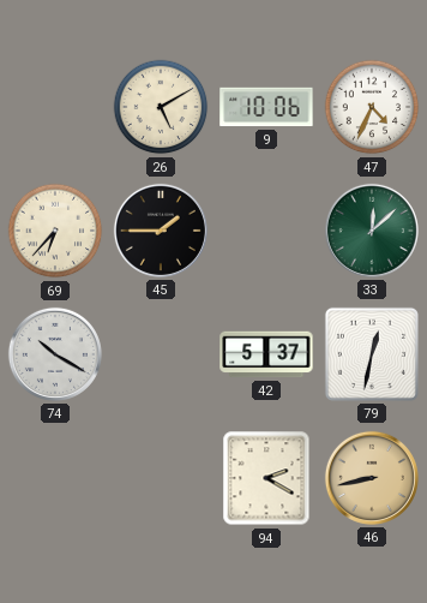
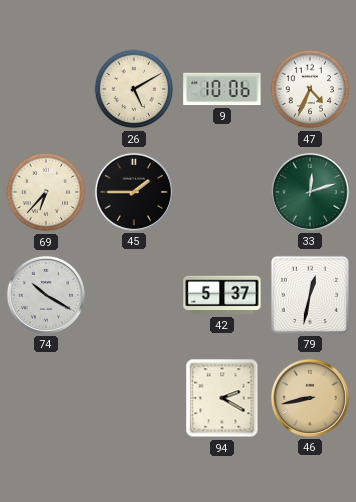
33: 12:08 -> 12:12
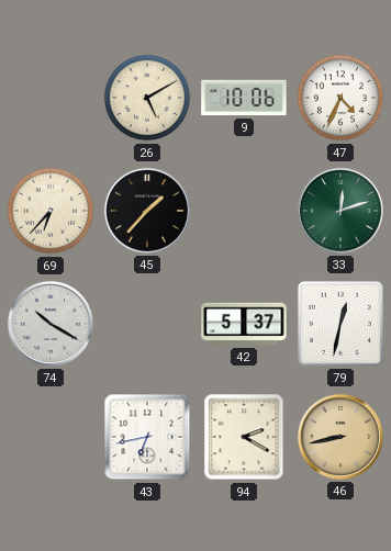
45: 1:45 -> 1:37
43: none -> 6:43
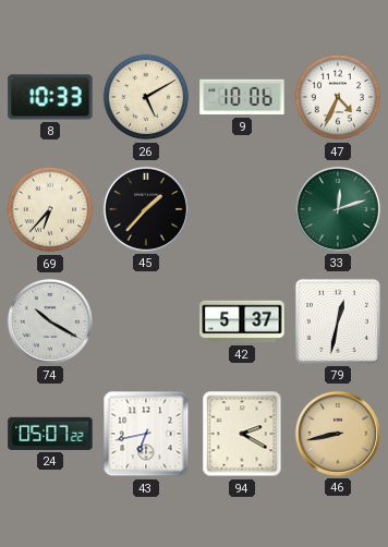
8: none -> 10:33
24: none -> 05:07
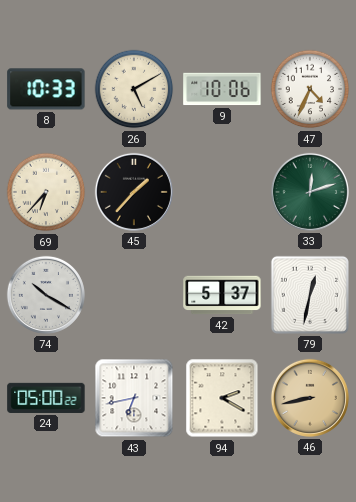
24: 05:07 -> 05:00
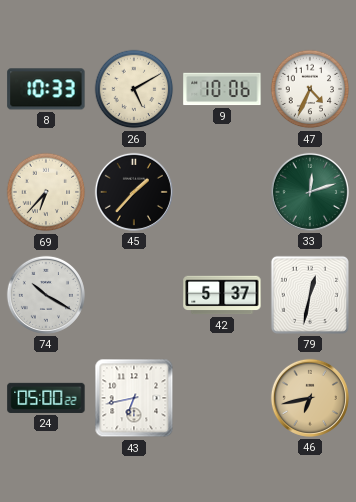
94: 2:20 -> none
46: 8:43 -> 6:43
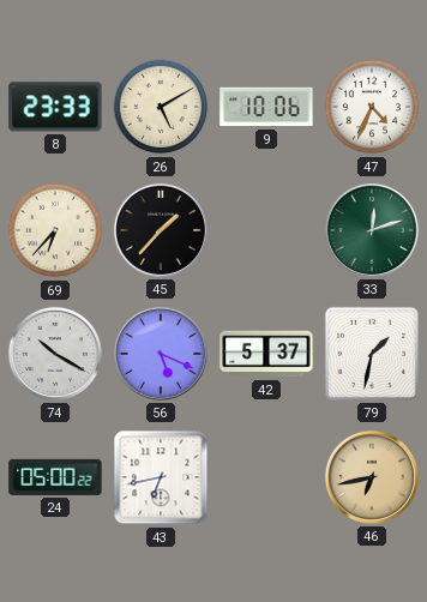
8: 10:33 -> 23:33
56: none -> 5:19
79: 12:32 -> 1:32
